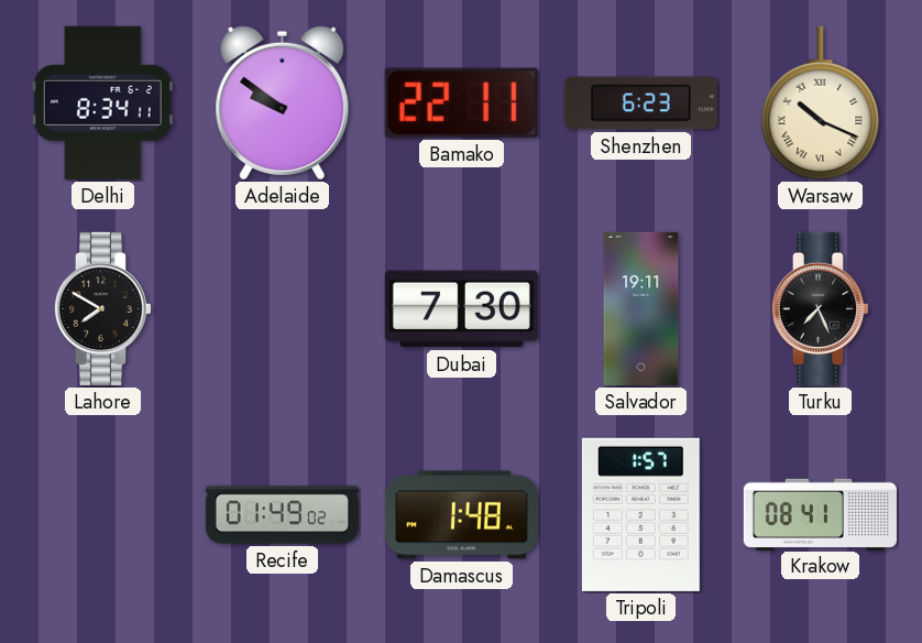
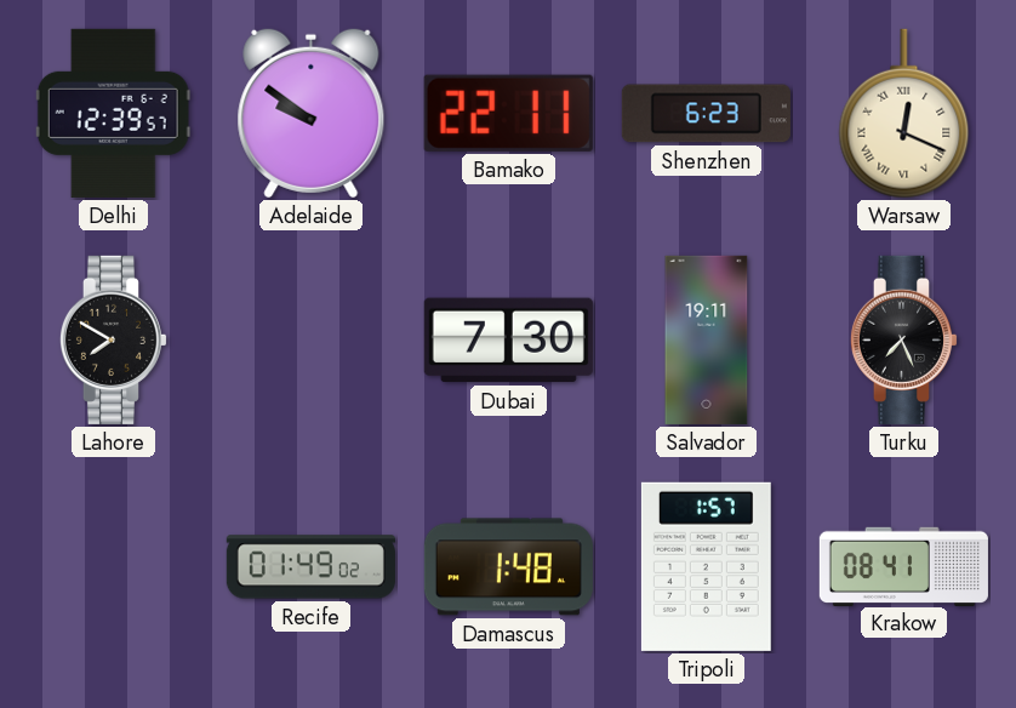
Delhi: 8:34 -> 12:39
Warsaw: 10:19 -> 12:19
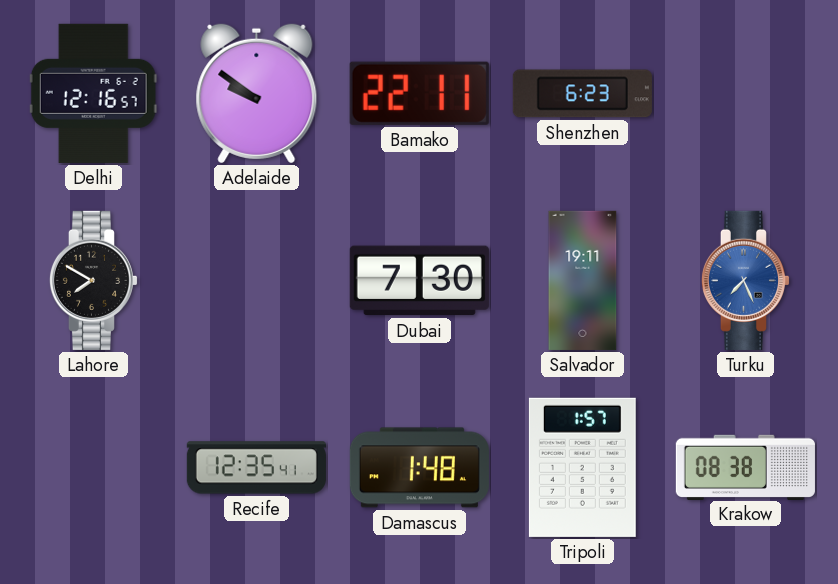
Delhi: 12:39 -> 12:16
Warsaw: 12:19 -> none
Turku dial: black -> blue
Recife: 01:49 -> 12:35
Krakow: 08:41 -> 08:38
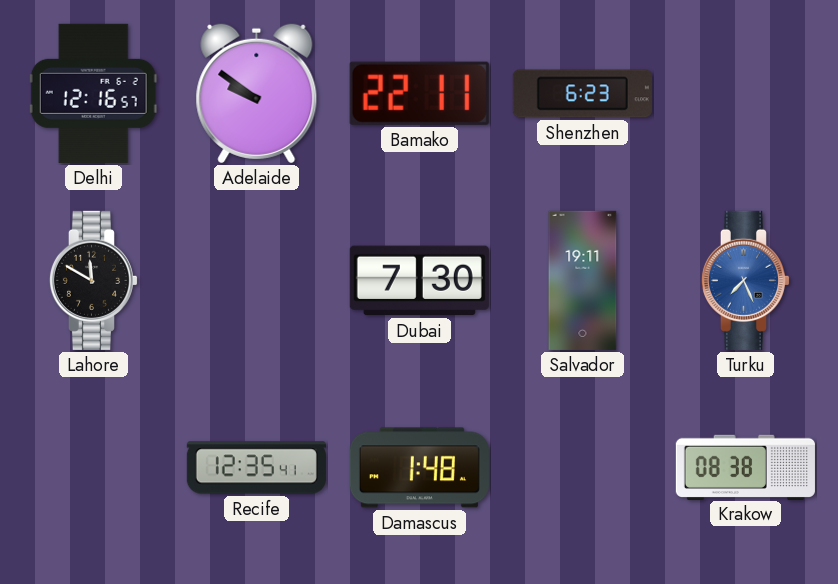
Lahore: 7:50 -> 11:50
Tripoli: 1:57 -> none
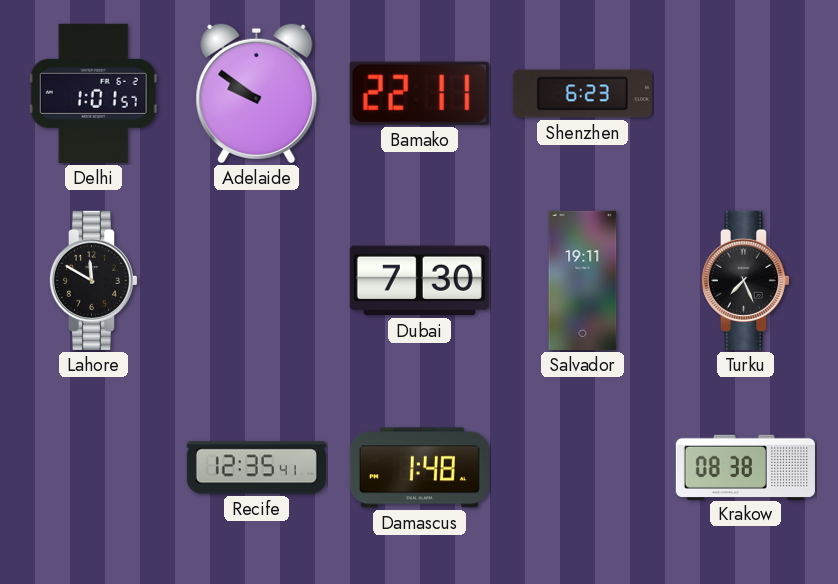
Delhi: 12:16 -> 1:01
Turku dial: blue -> black
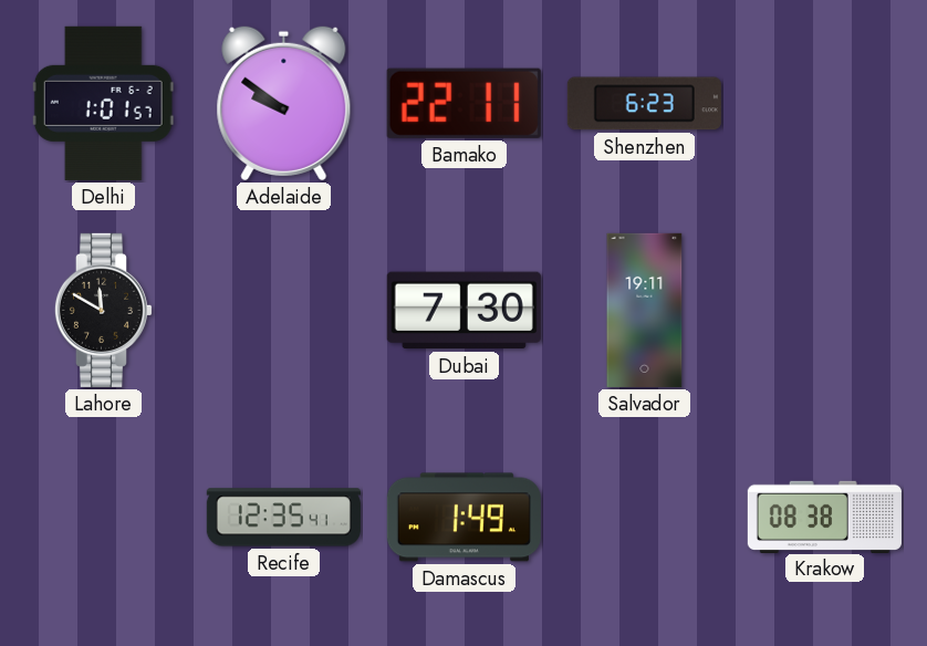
Turku: 7:26 -> none
Damascus: 1:48 -> 1:49
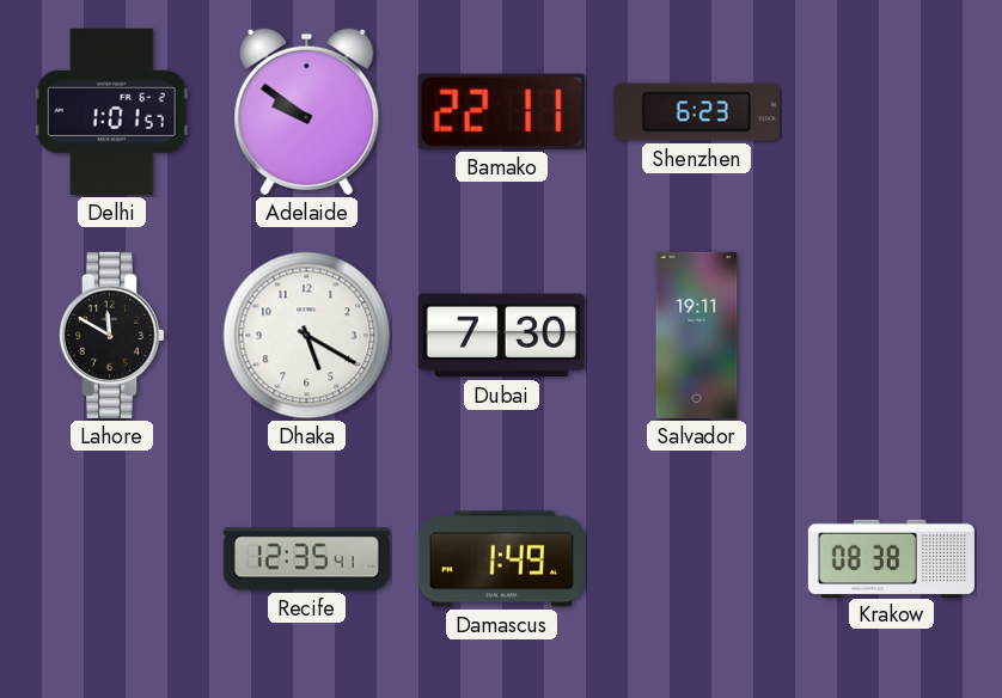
Dhaka: none -> 5:20
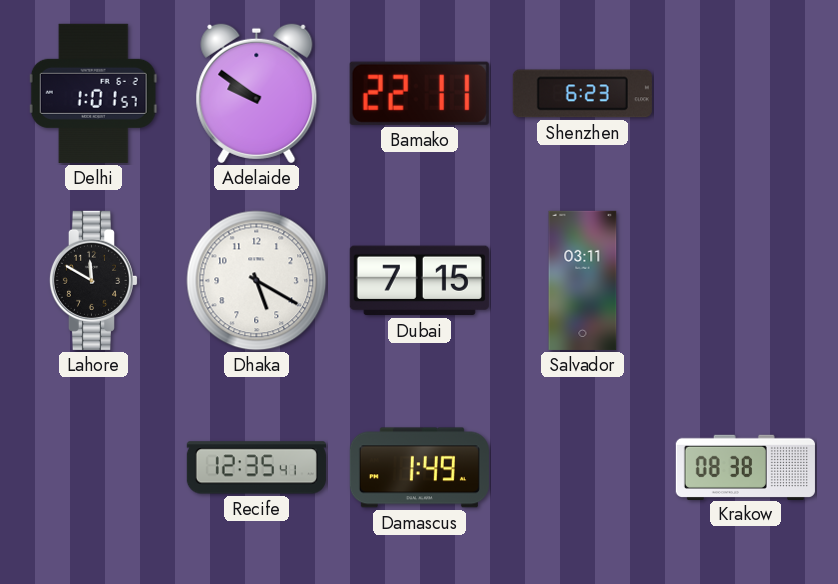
Dubai: 7:30 -> 7:15
Salvador: 19:11 -> 03:11
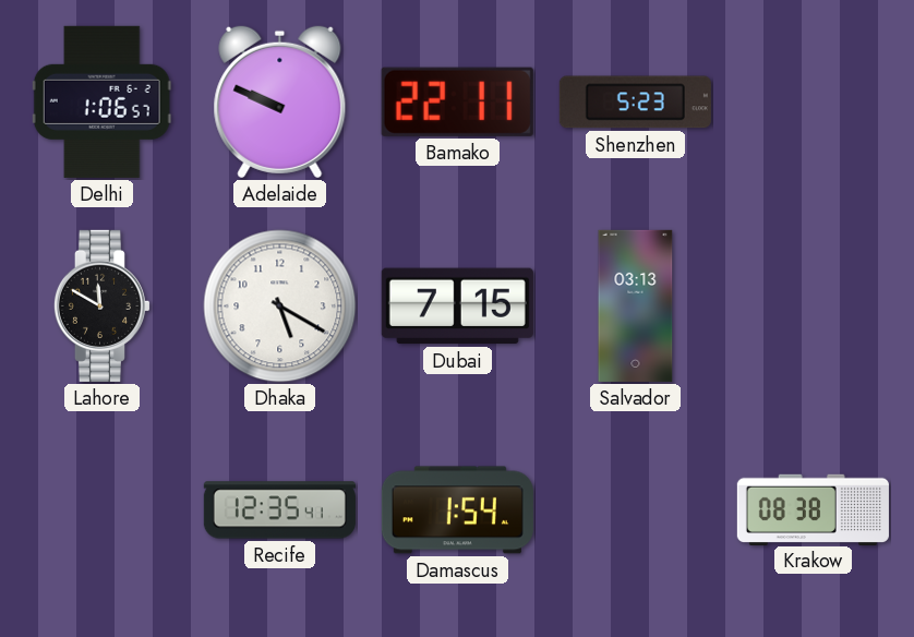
Delhi: 1:01 -> 1:06
Adelaide: 9:51 -> 9:49
Shenzhen: 6:23 -> 5:23
Salvador: 03:11 -> 03:13
Damascus: 1:49 -> 1:54
